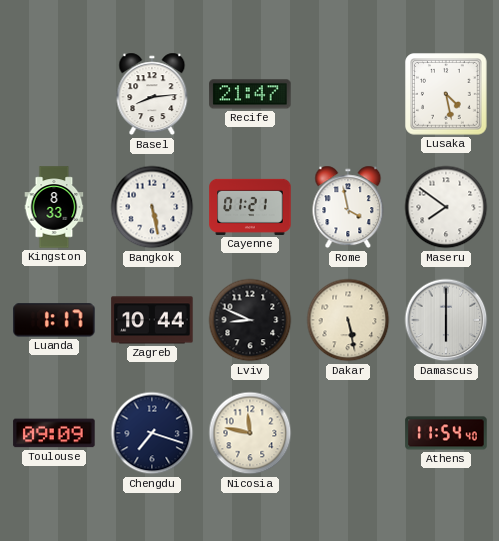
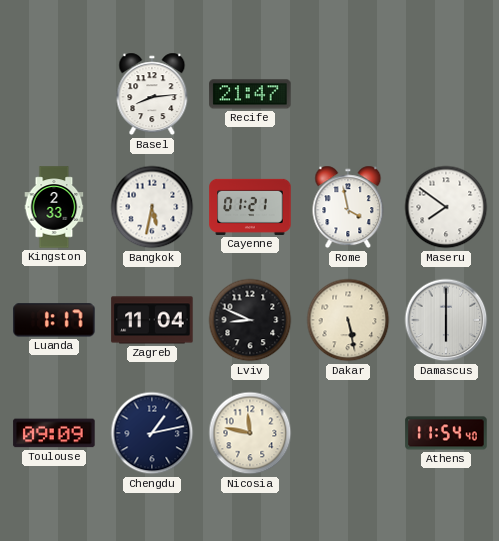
Lusaka: 4:28 -> none
Kingston: 8:33 -> 2:33
Bangkok: 5:28 -> 5:32
Zagreb: 10:44 -> 11:04
Chengdu: 7:18 -> 1:13
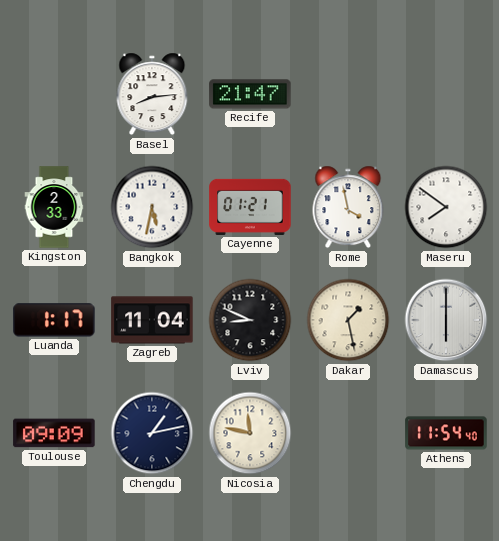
Dakar: 5:28 -> 1:28
